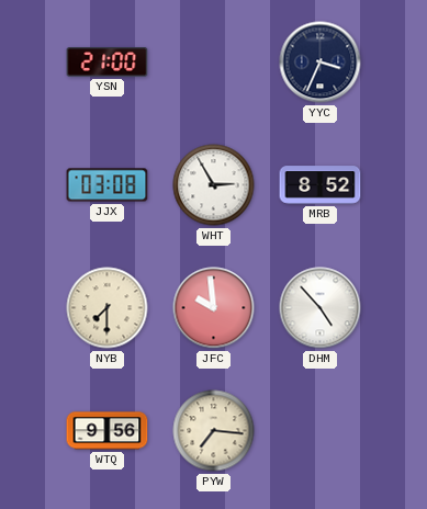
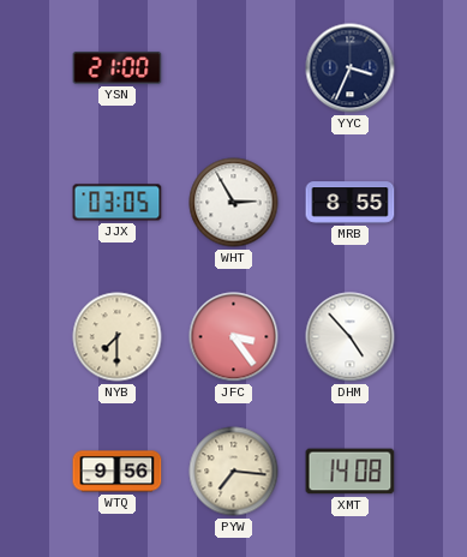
JJX: 03:08 -> 03:05
MRB: 8:52 -> 8:55
JFC: 9:59 -> 3:24
XMT: none -> 14:08
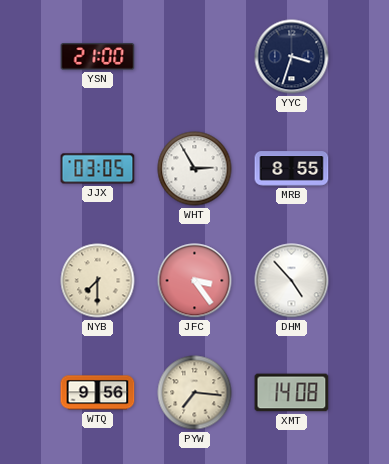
YYC: 3:34 -> 3:33
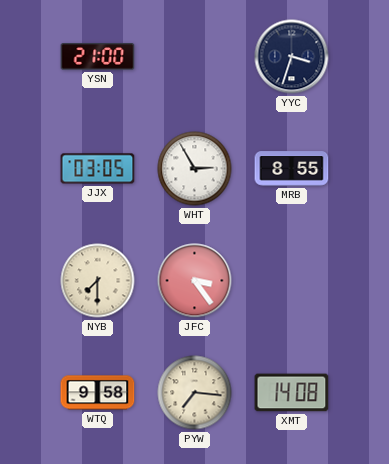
DHM: 4:53 -> none
WTQ: 9:56 -> 9:58
